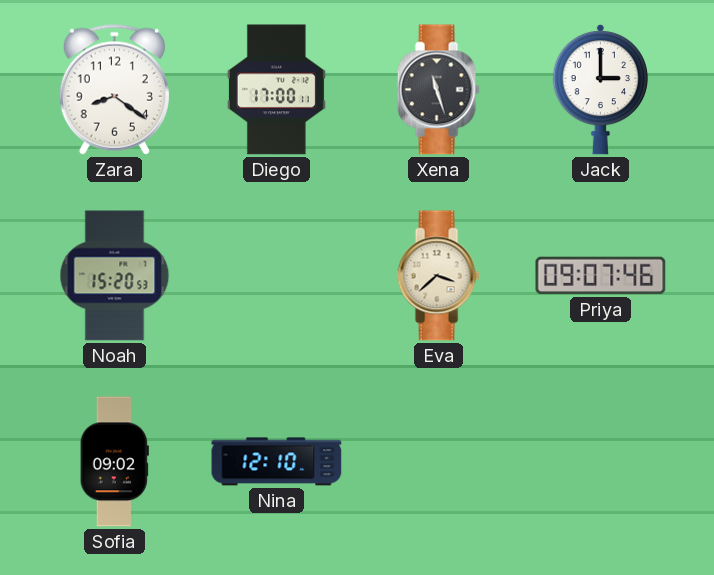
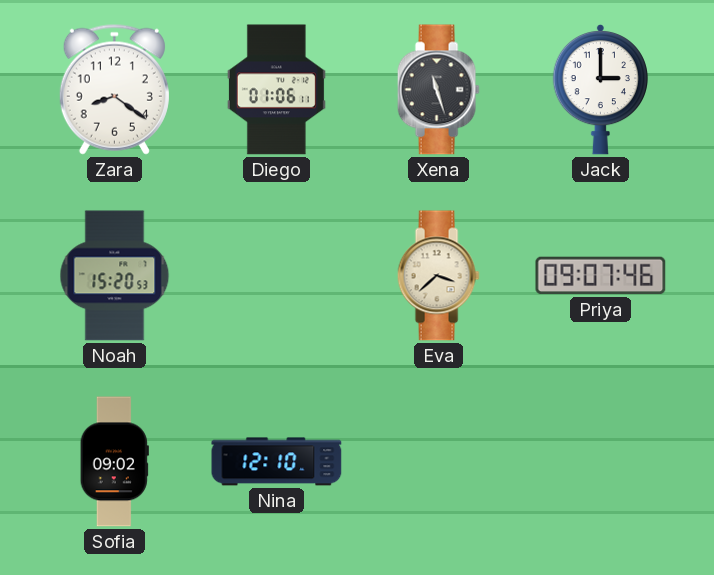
Diego: 17:00 -> 01:06
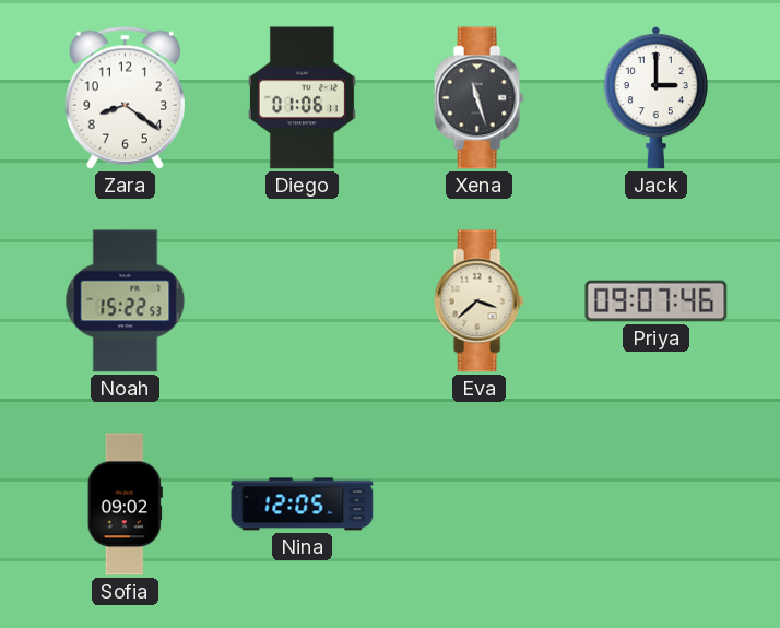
Noah: 15:20 -> 15:22
Nina: 12:10 -> 12:05
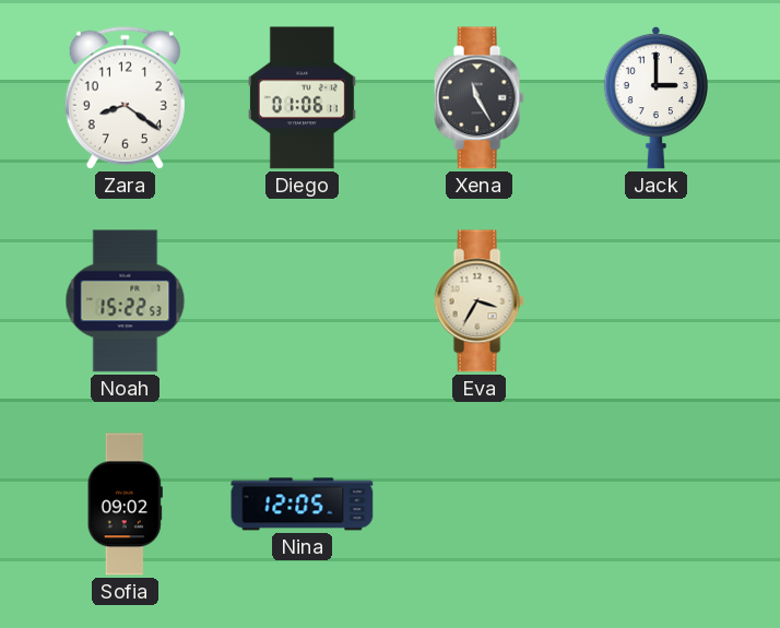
Xena: 11:27 -> 11:25
Eva: 3:38 -> 3:35
Priya: 09:07 -> none
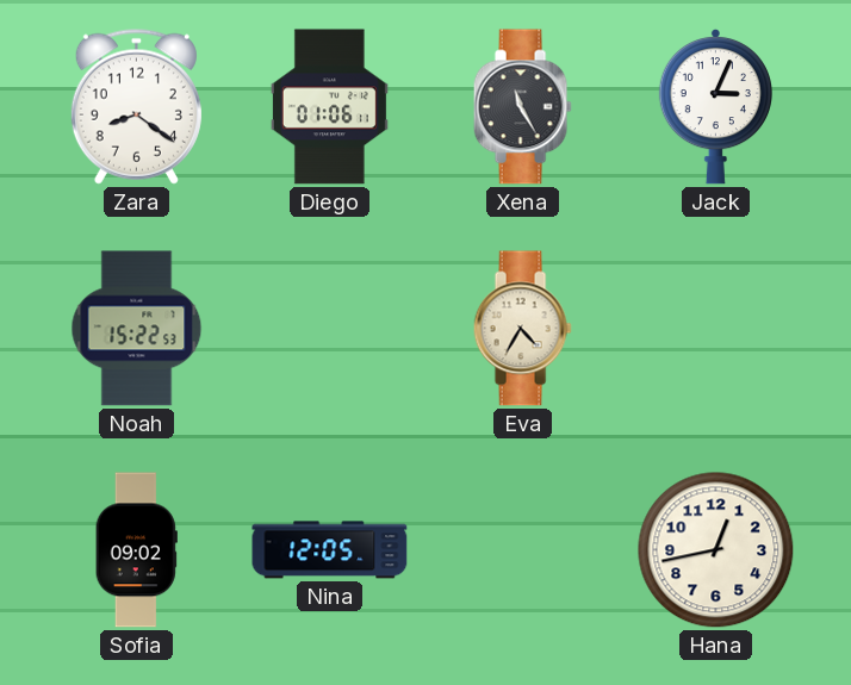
Jack: 3:00 -> 3:04
Eva: 3:35 -> 4:35
Hana: none -> 12:43
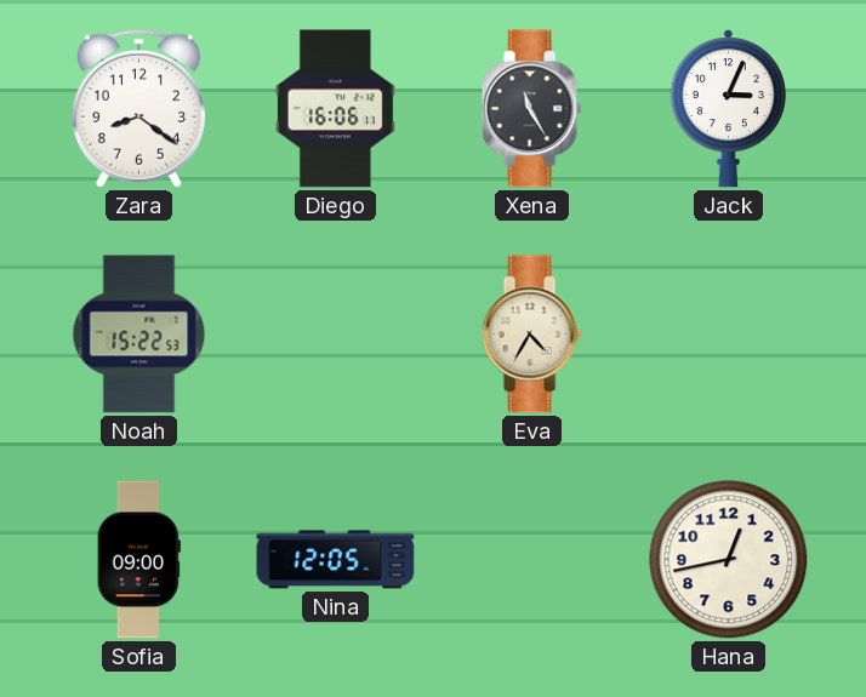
Diego: 01:06 -> 16:06
Sofia: 09:02 -> 09:00
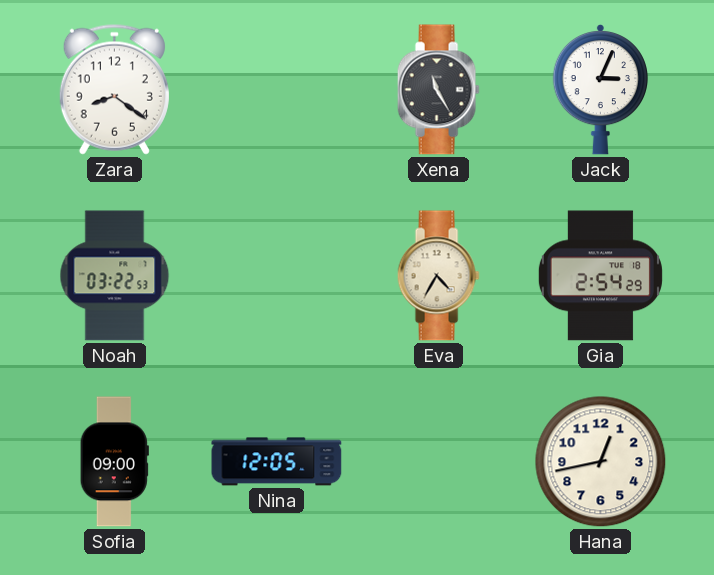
Diego: 16:06 -> none
Noah: 15:22 -> 03:22
Gia: none -> 2:54
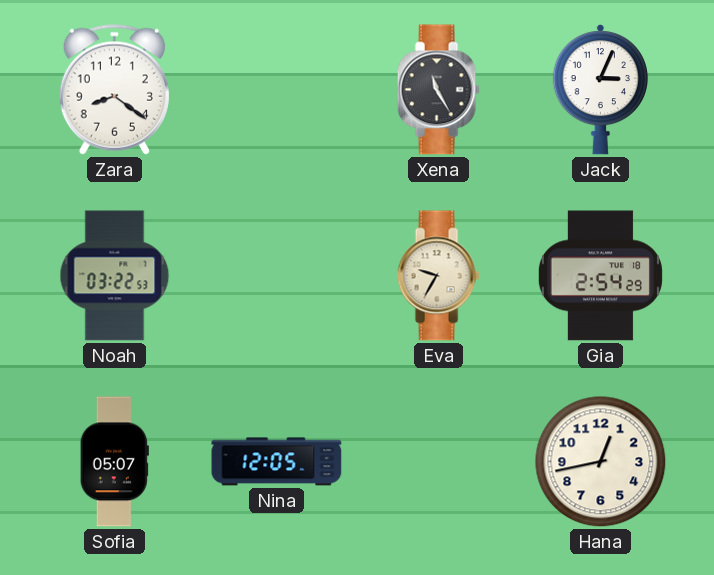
Eva: 4:35 -> 9:35
Sofia: 09:00 -> 05:07
